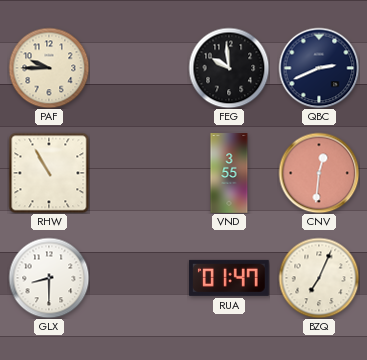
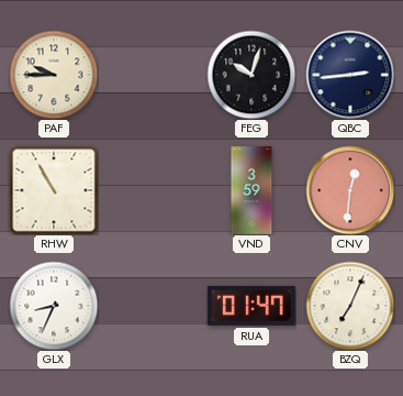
FEG: 9:59 -> 10:03
QBC: 2:41 -> 2:44
VND: 3:55 -> 3:59
GLX: 8:30 -> 8:34
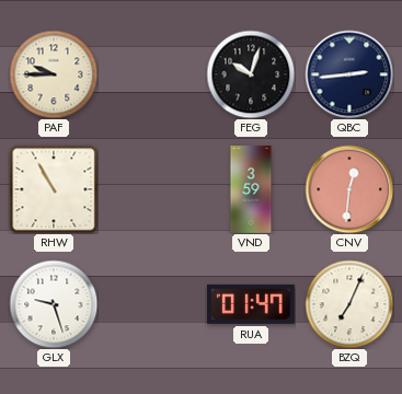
GLX: 8:34 -> 9:27
